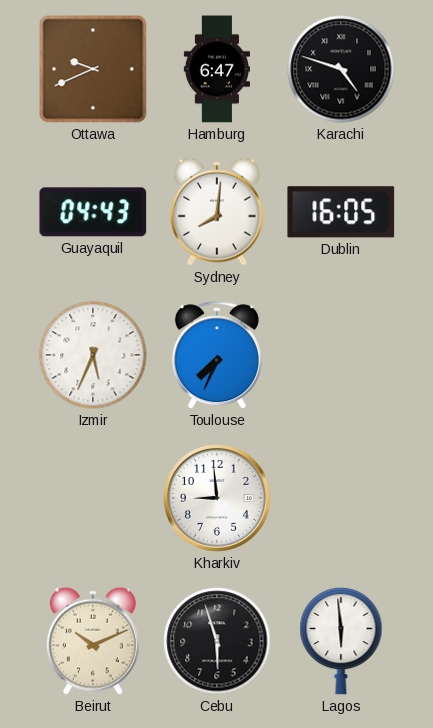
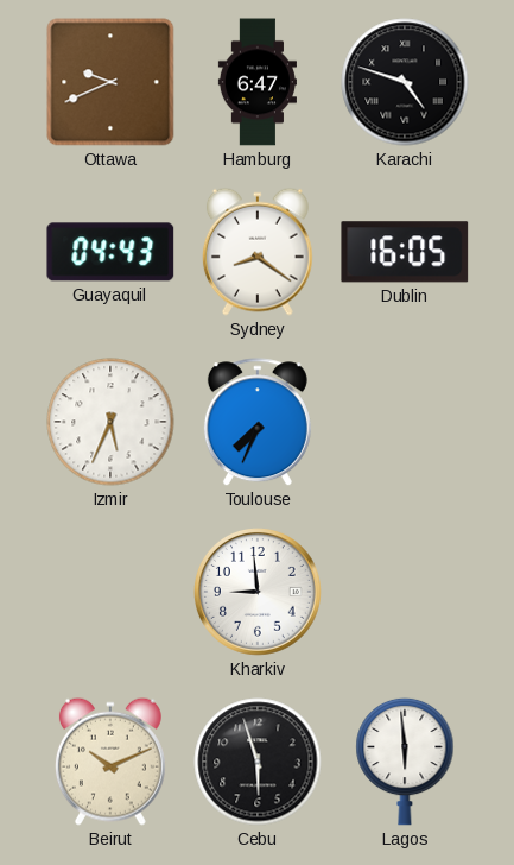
Sydney: 8:01 -> 8:21
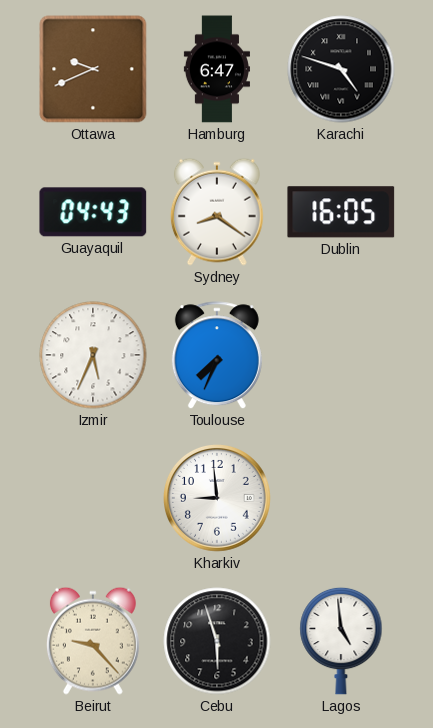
Beirut: 10:11 -> 9:23
Lagos: 5:59 -> 4:59
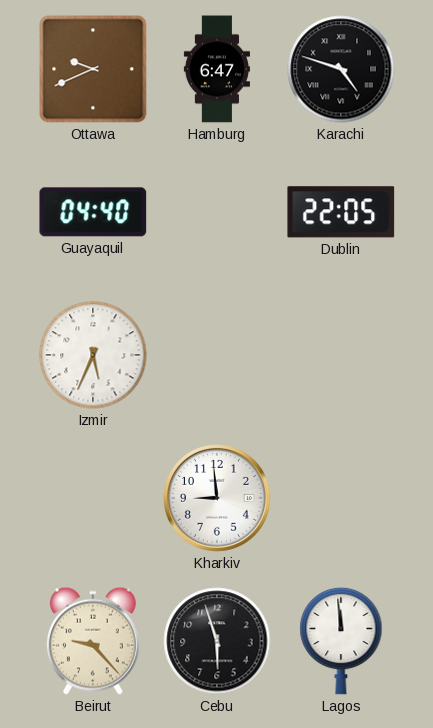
Guayaquil: 04:43 -> 04:40
Sydney: 8:21 -> none
Dublin: 16:05 -> 22:05
Toulouse: 7:34 -> none
Lagos: 4:59 -> 11:59
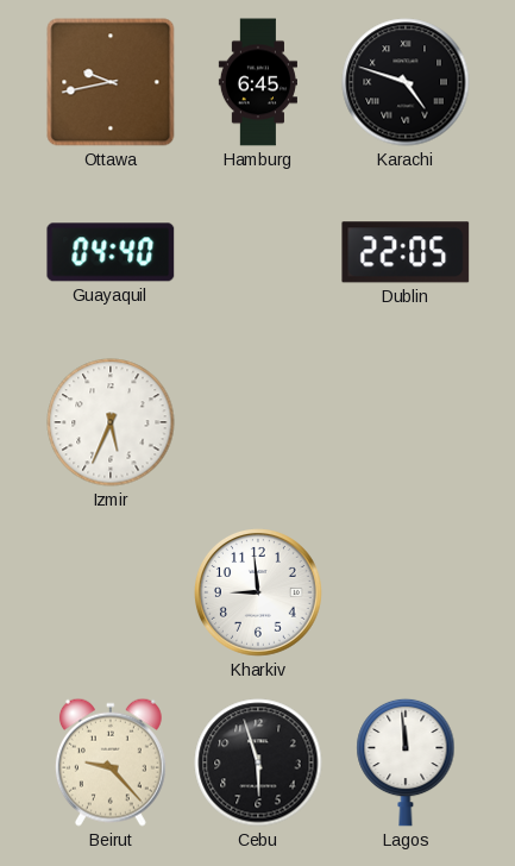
Ottawa: 9:41 -> 9:43
Hamburg: 6:47 -> 6:45
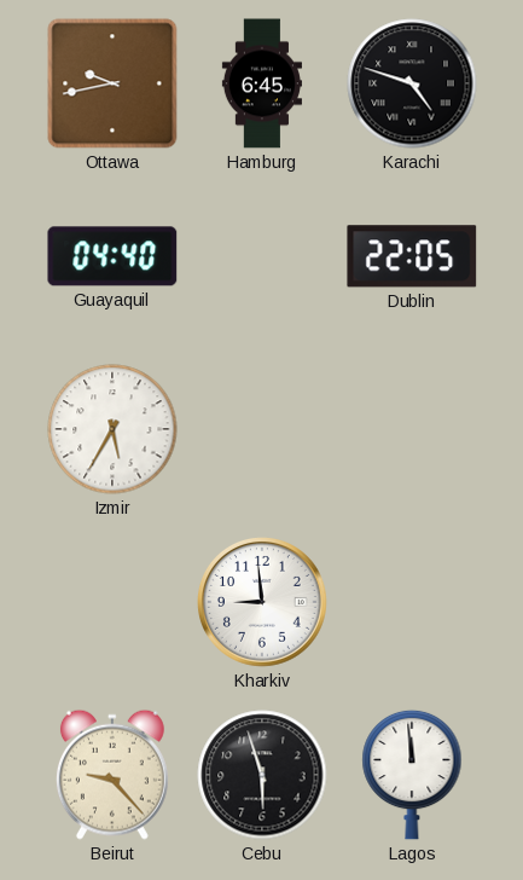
Izmir: 5:34 -> 5:35
